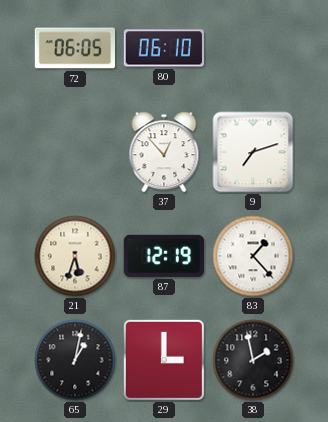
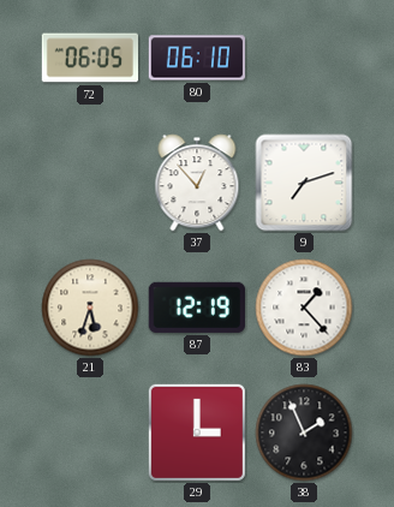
65: 1:02 -> none
38: 1:58 -> 1:56
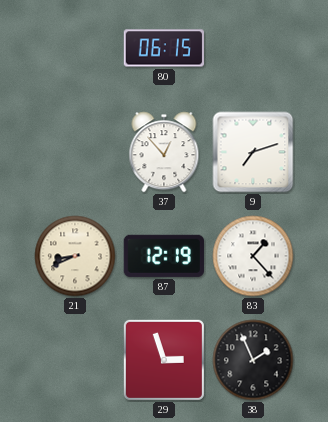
72: 06:05 -> none
80: 06:10 -> 06:15
21: 5:33 -> 8:41
29: 3:00 -> 2:57
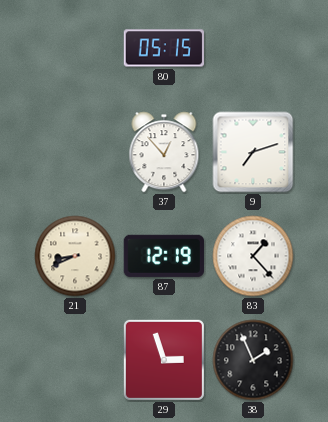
80: 06:15 -> 05:15
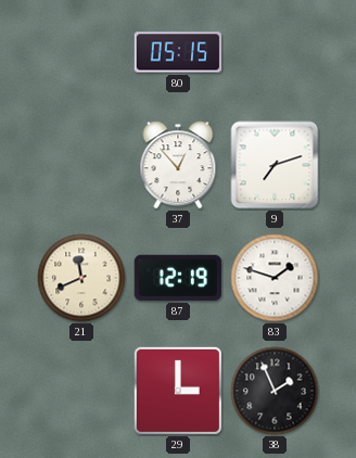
21: 8:41 -> 11:41
83: 1:23 -> 1:48
29: 2:57 -> 3:00
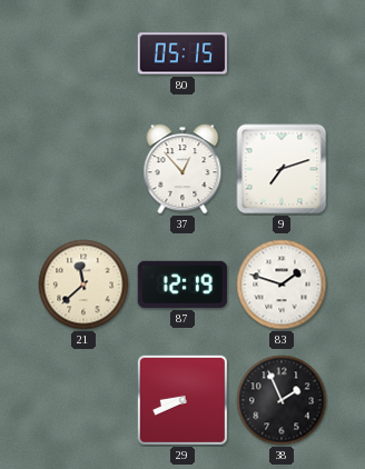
21: 11:41 -> 11:38
29: 3:00 -> 8:41
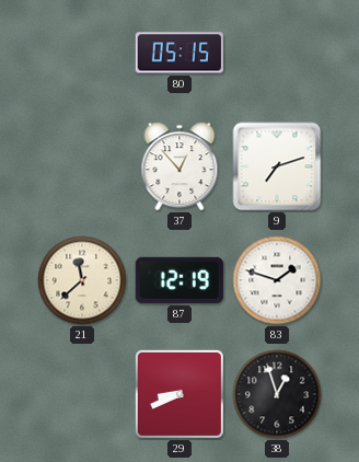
38: 1:56 -> 12:57
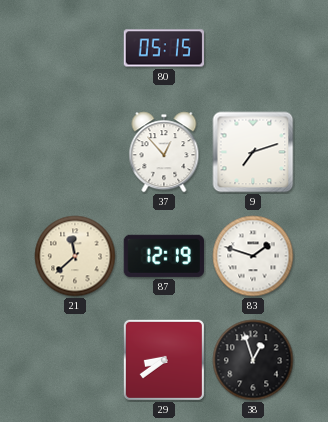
29: 8:41 -> 8:39
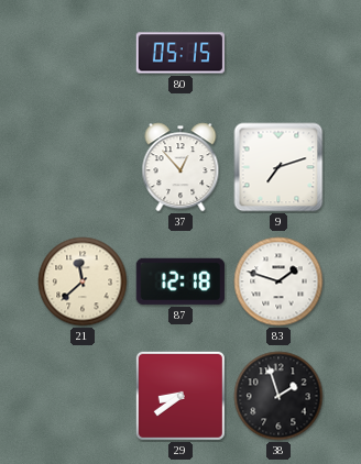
87: 12:19 -> 12:18
38: 12:57 -> 1:57
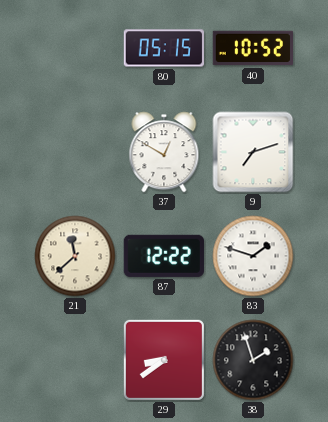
40: none -> 10:52
37: 12:53 -> 12:50
87: 12:18 -> 12:22
